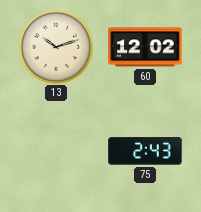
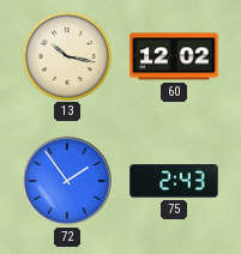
13: 10:12 -> 10:17
72: none -> 1:54
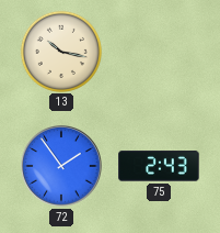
60: 12:02 -> none
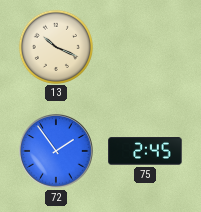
13: 10:17 -> 10:19
75: 2:43 -> 2:45
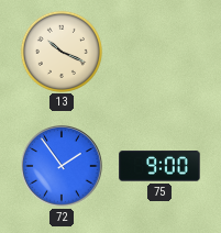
75: 2:45 -> 9:00
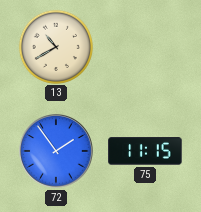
13: 10:19 -> 10:40
75: 9:00 -> 11:15
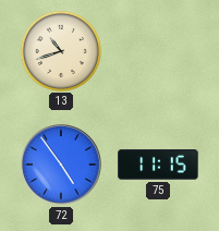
13: 10:40 -> 10:42
72: 1:54 -> 4:54
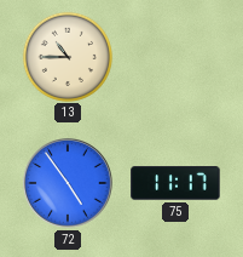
13: 10:42 -> 10:45
75: 11:15 -> 11:17
